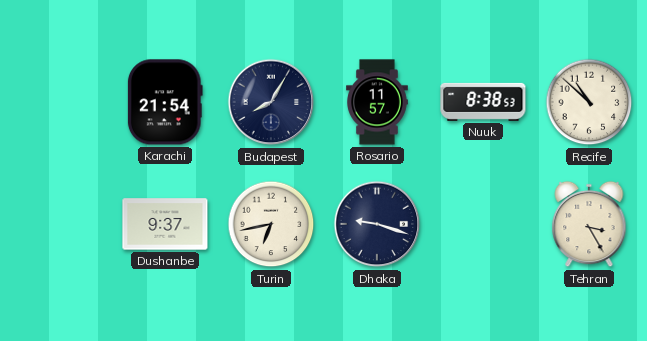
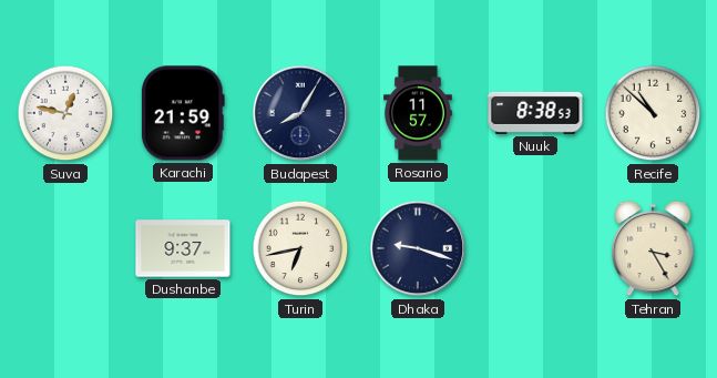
Suva: none -> 12:47
Karachi: 21:54 -> 21:59
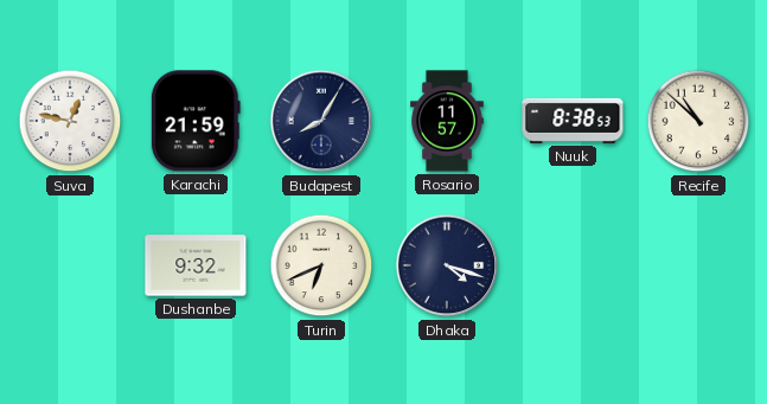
Dushanbe: 9:37 -> 9:32
Turin: 6:43 -> 6:41
Dhaka: 9:18 -> 4:18
Tehran: 3:25 -> none
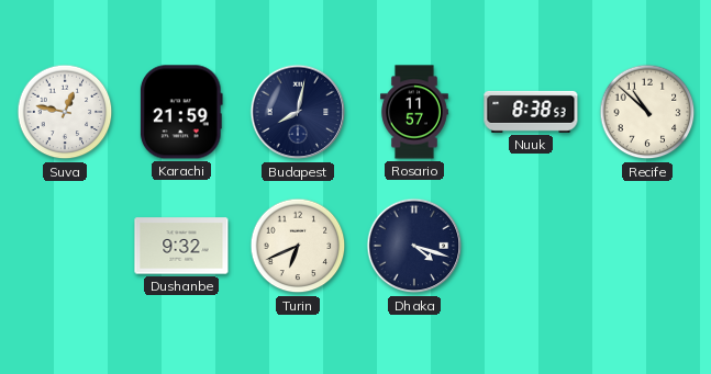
Budapest: 8:05 -> 8:02
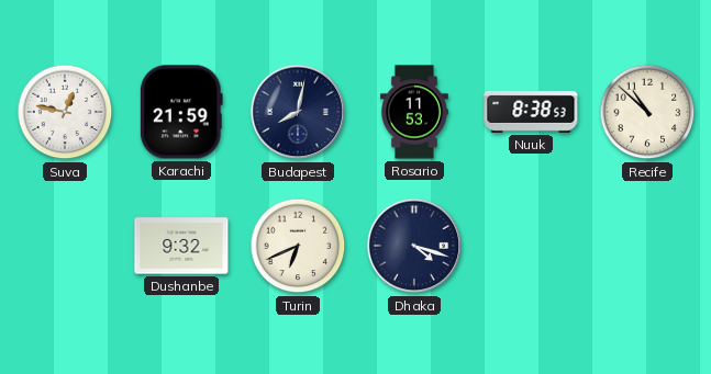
Rosario: 11:57 -> 11:53
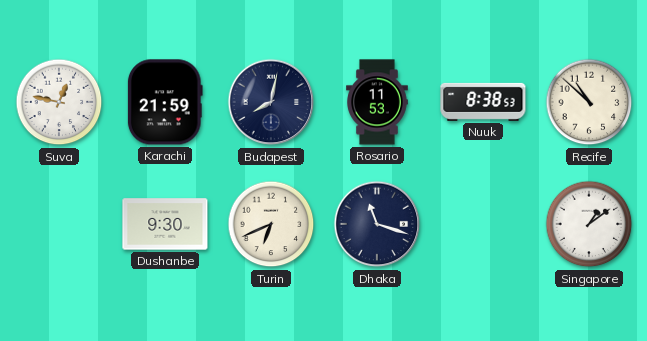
Dushanbe: 9:32 -> 9:30
Dhaka: 4:18 -> 11:18
Singapore: none -> 1:09
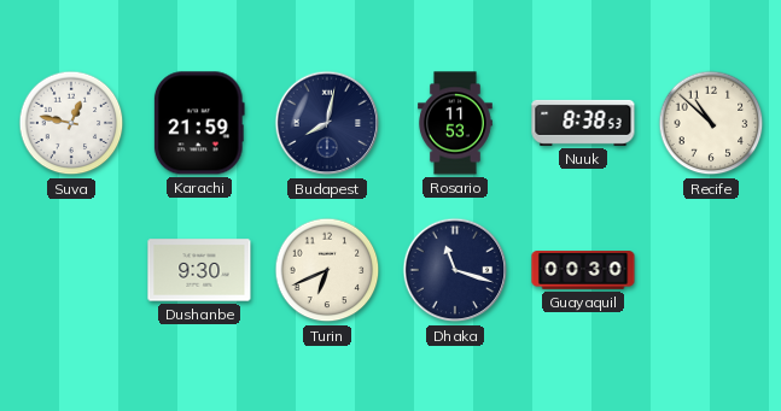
Guayaquil: none -> 00:30
Singapore: 1:09 -> none
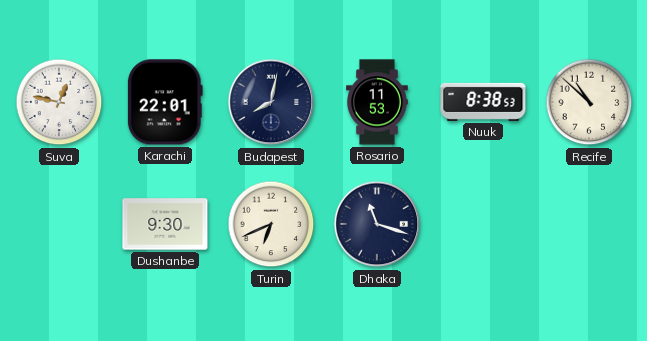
Karachi: 21:59 -> 22:01
Guayaquil: 00:30 -> none
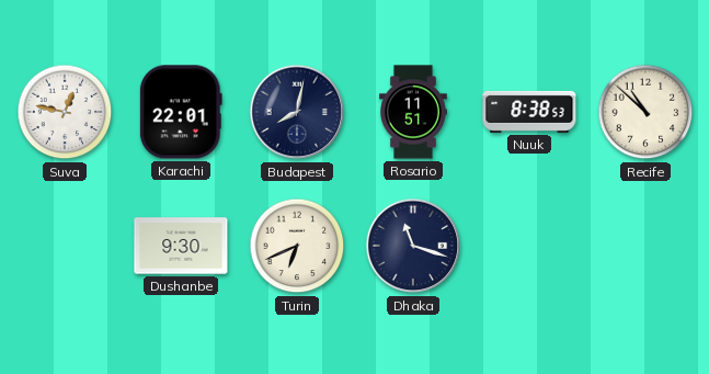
Rosario: 11:53 -> 11:51
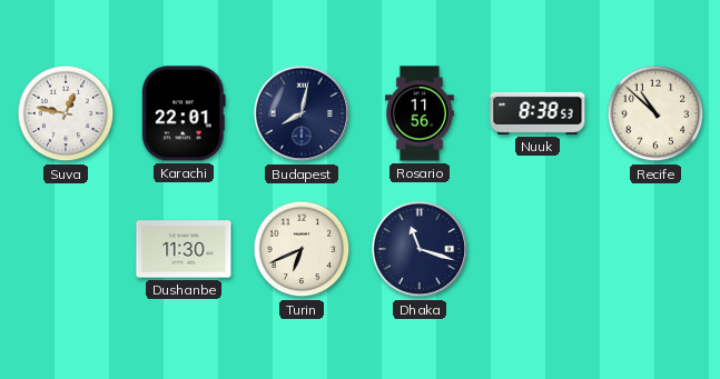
Rosario: 11:51 -> 11:56
Dushanbe: 9:30 -> 11:30
